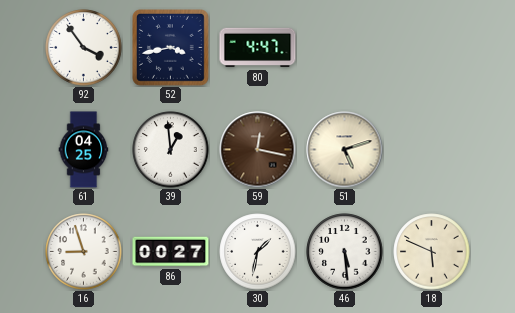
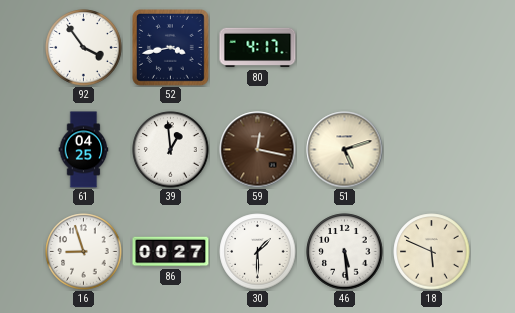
80: 4:47 -> 4:17
30: 1:32 -> 1:30
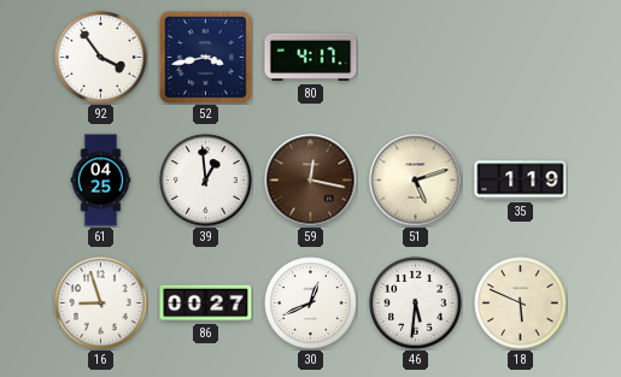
35: none -> 1:19
30: 1:30 -> 12:41
46: 5:29 -> 5:31
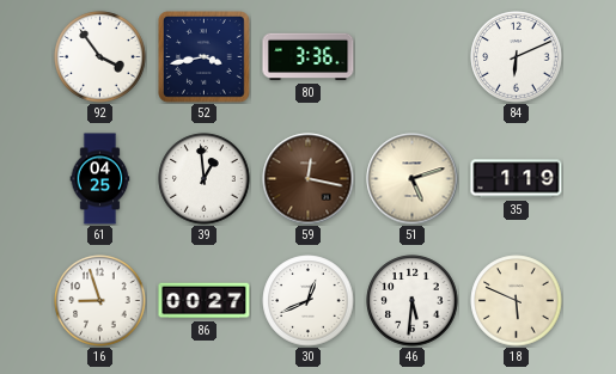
80: 4:17 -> 3:36
84: none -> 6:11
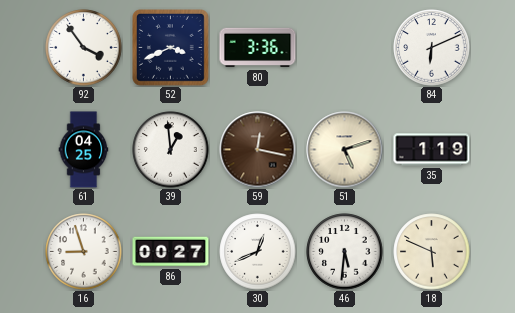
52: 3:43 -> 3:41
